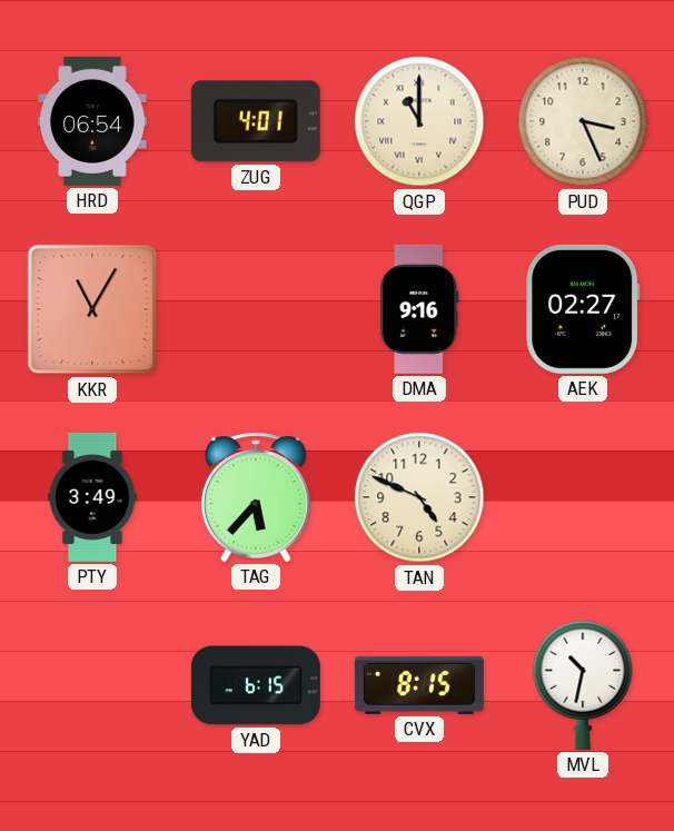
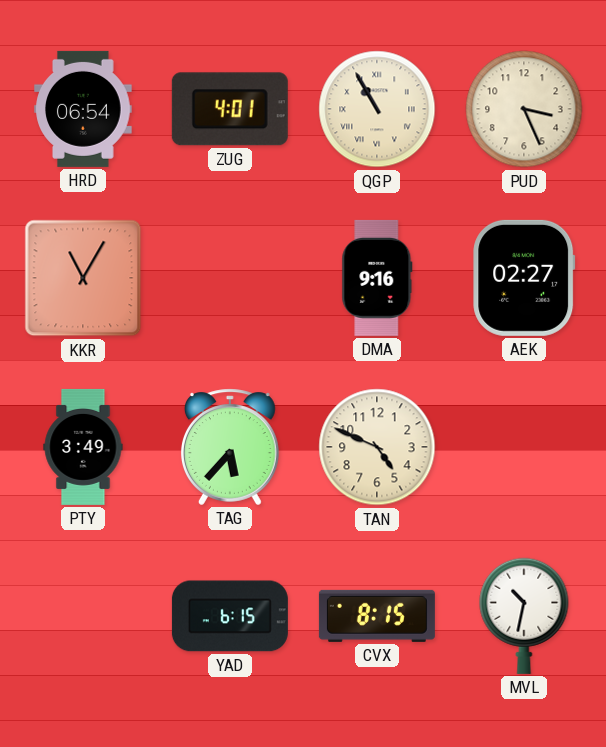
QGP: 11:00 -> 10:55
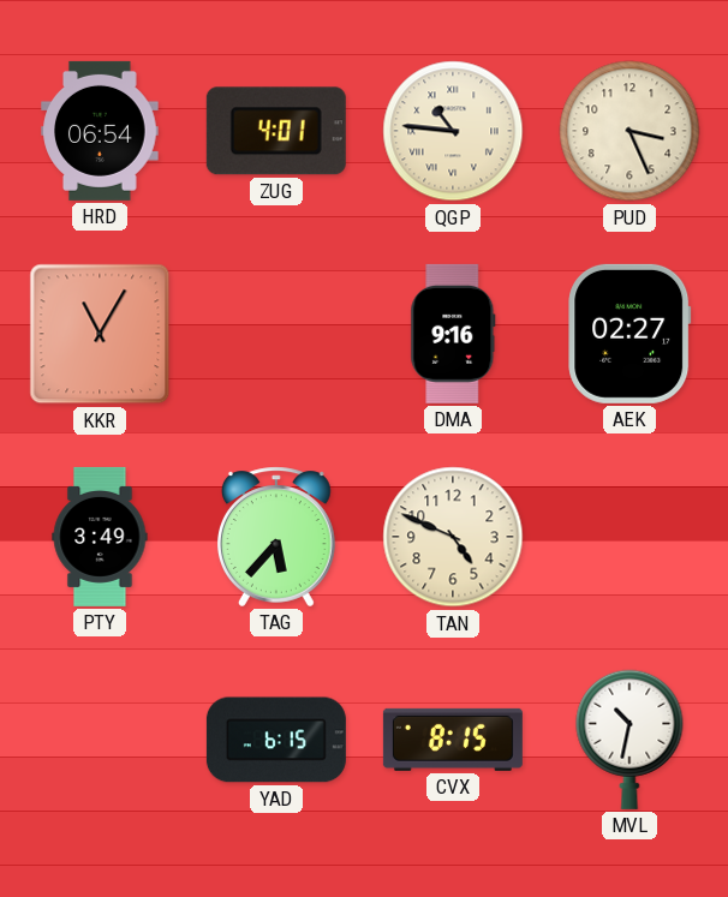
QGP: 10:55 -> 10:46
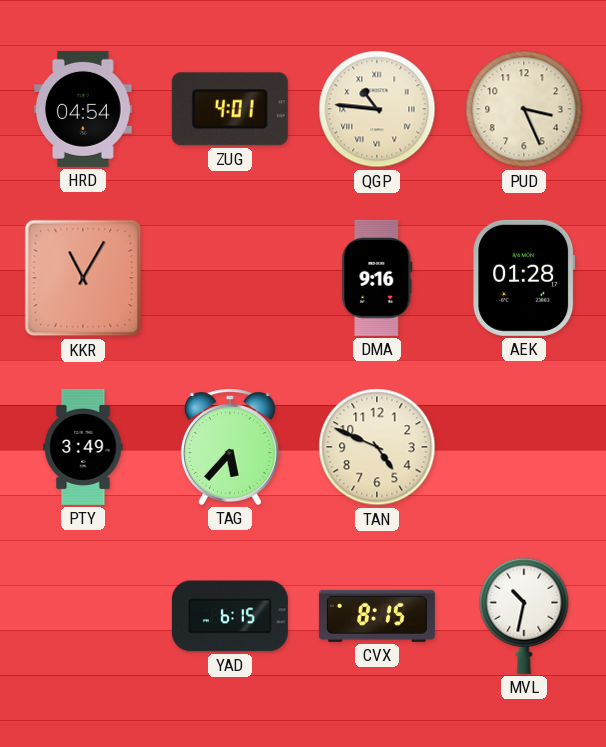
HRD: 06:54 -> 04:54
AEK: 02:27 -> 01:28
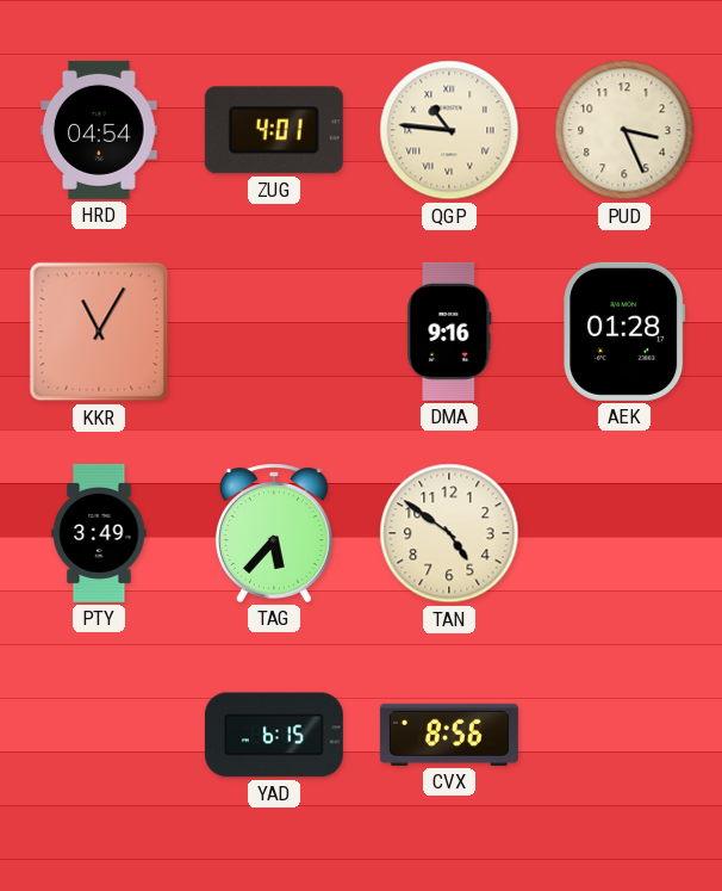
TAN: 4:49 -> 4:51
CVX: 8:15 -> 8:56
MVL: 10:32 -> none
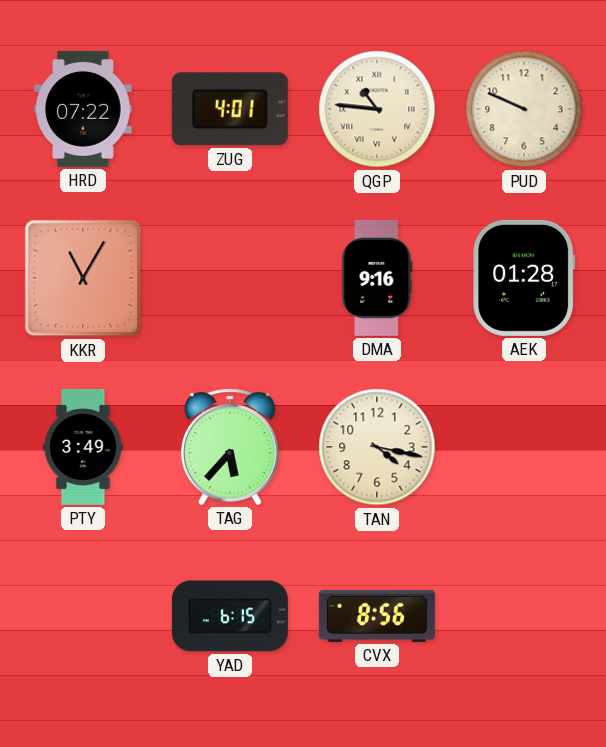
HRD: 04:54 -> 07:22
PUD: 3:26 -> 9:49
TAN: 4:51 -> 4:17
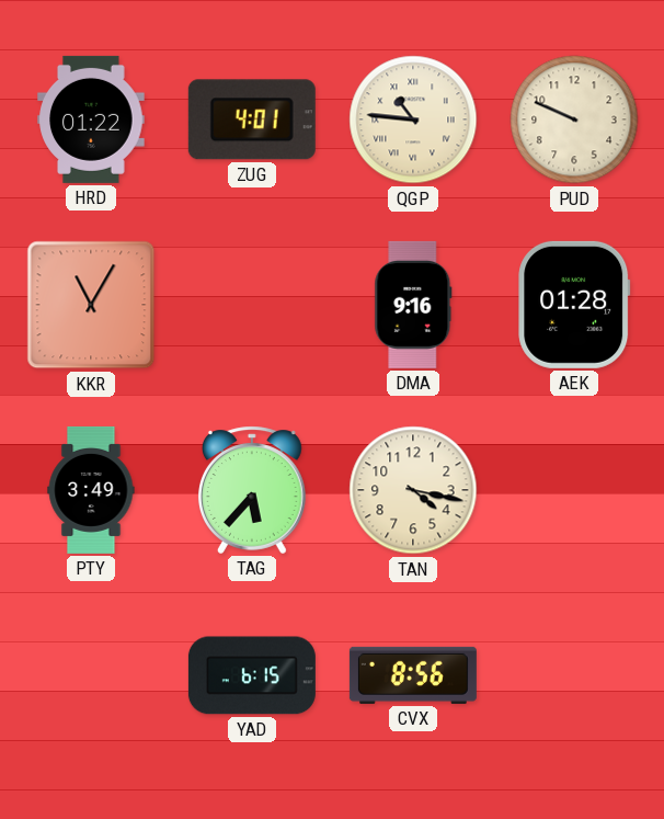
HRD: 07:22 -> 01:22
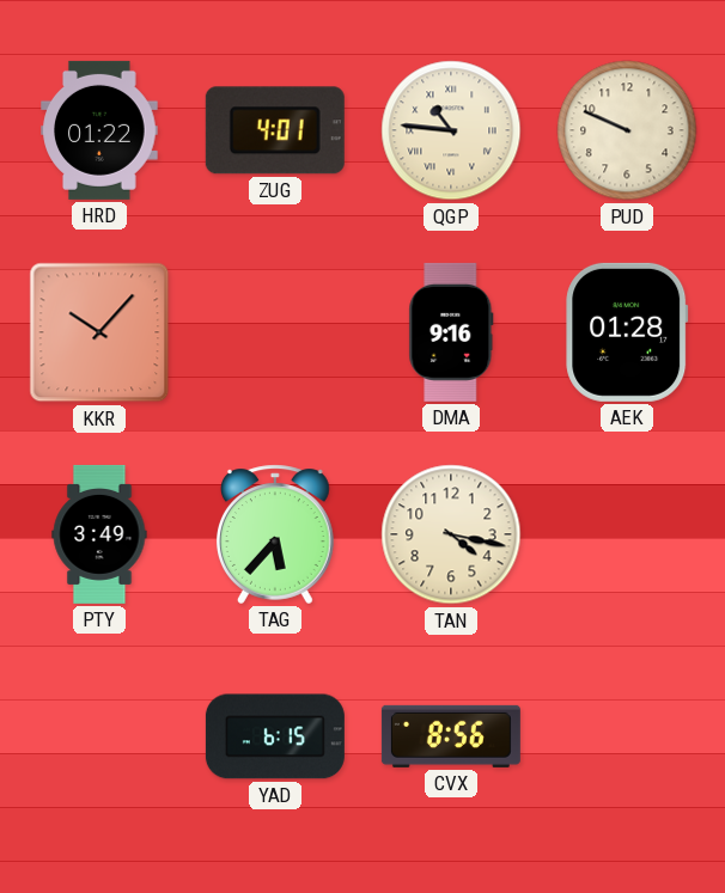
KKR: 11:05 -> 10:07
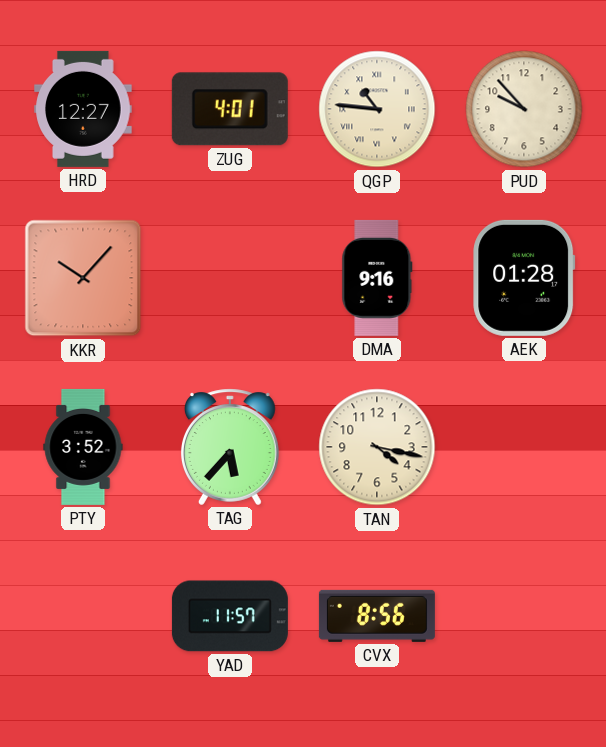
HRD: 01:22 -> 12:27
PUD: 9:49 -> 9:53
PTY: 3:49 -> 3:52
YAD: 6:15 -> 11:57
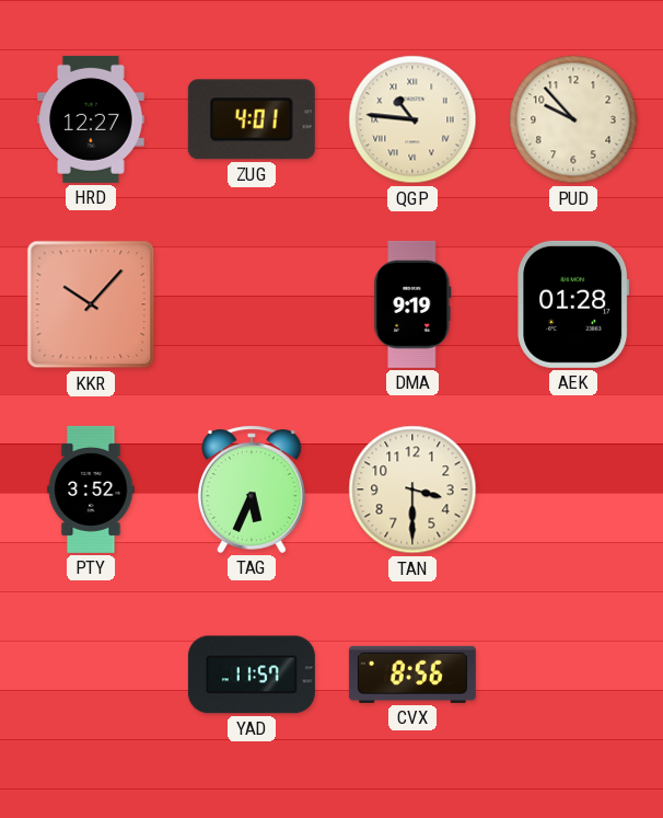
DMA: 9:16 -> 9:19
TAG: 5:37 -> 5:34
TAN: 4:17 -> 3:30
